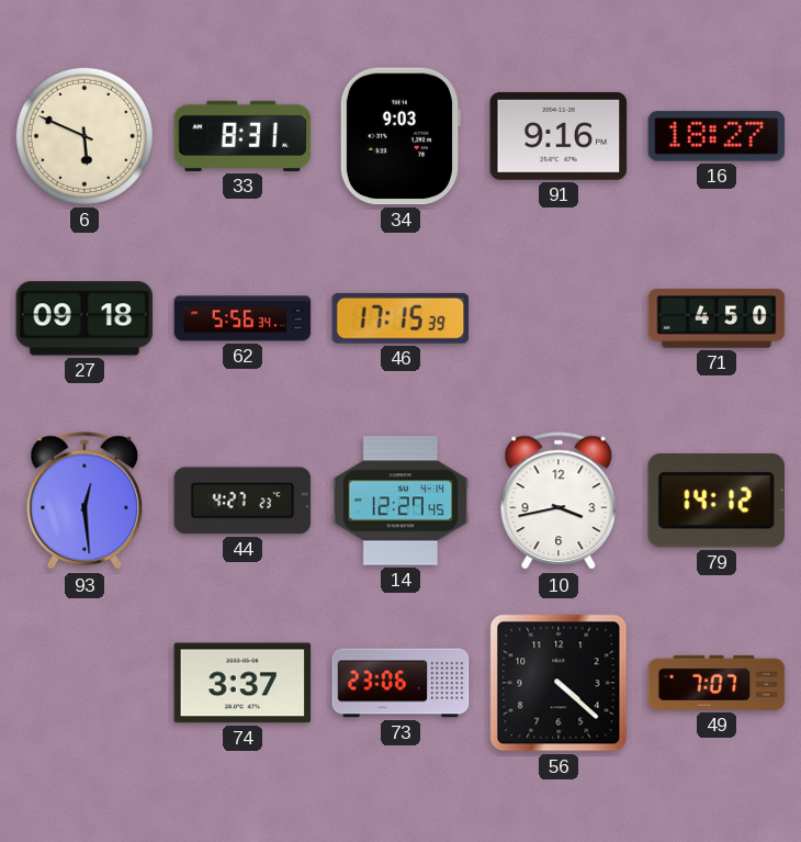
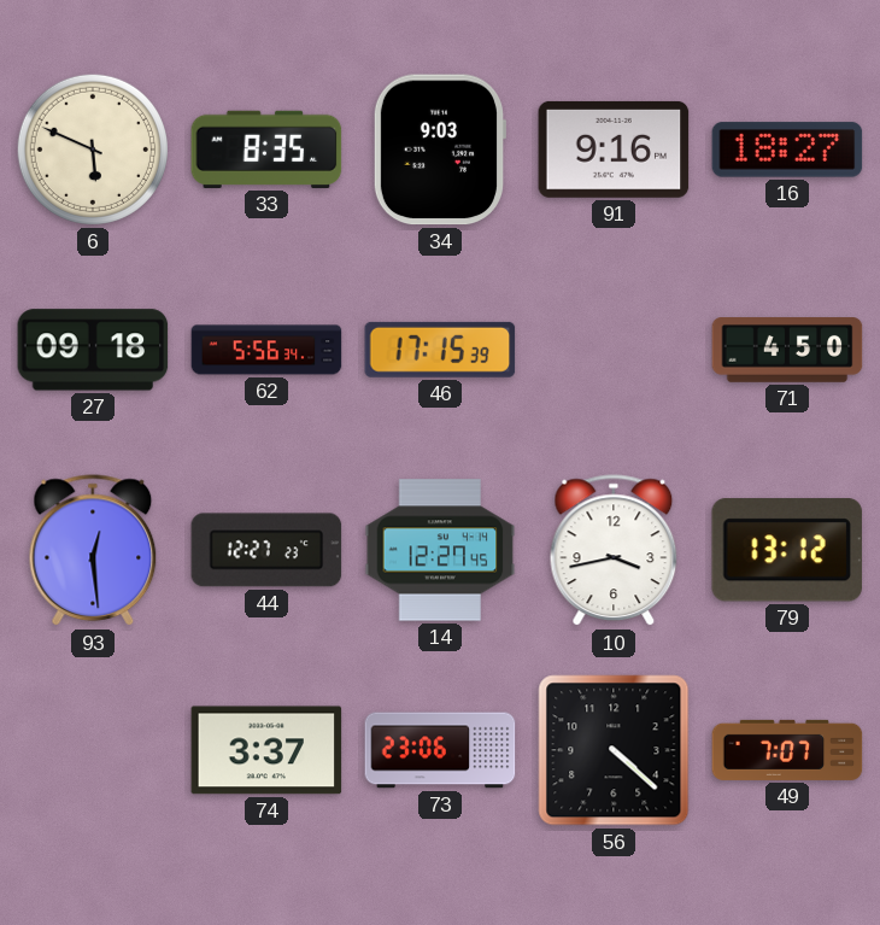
33: 8:31 -> 8:35
44: 4:27 -> 12:27
79: 14:12 -> 13:12
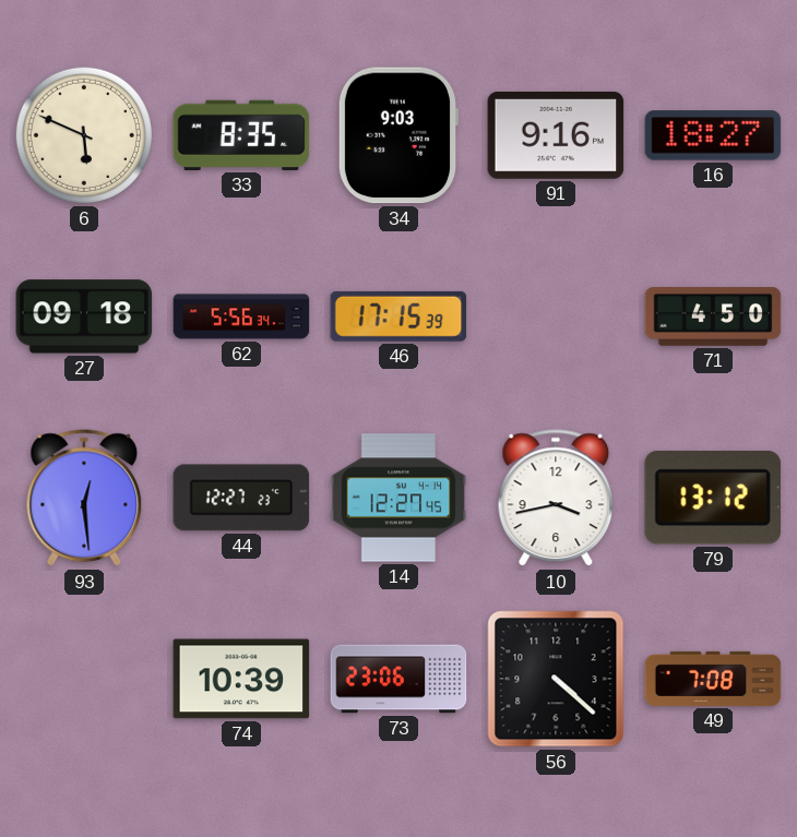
74: 3:37 -> 10:39
49: 7:07 -> 7:08
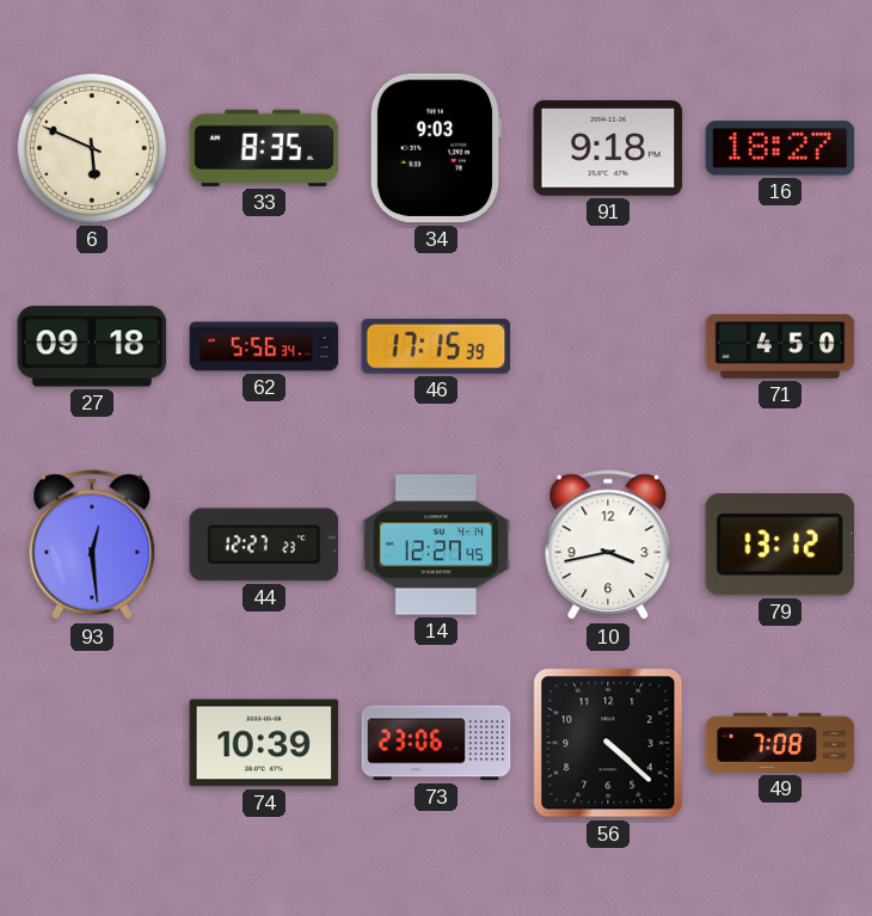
91: 9:16 -> 9:18
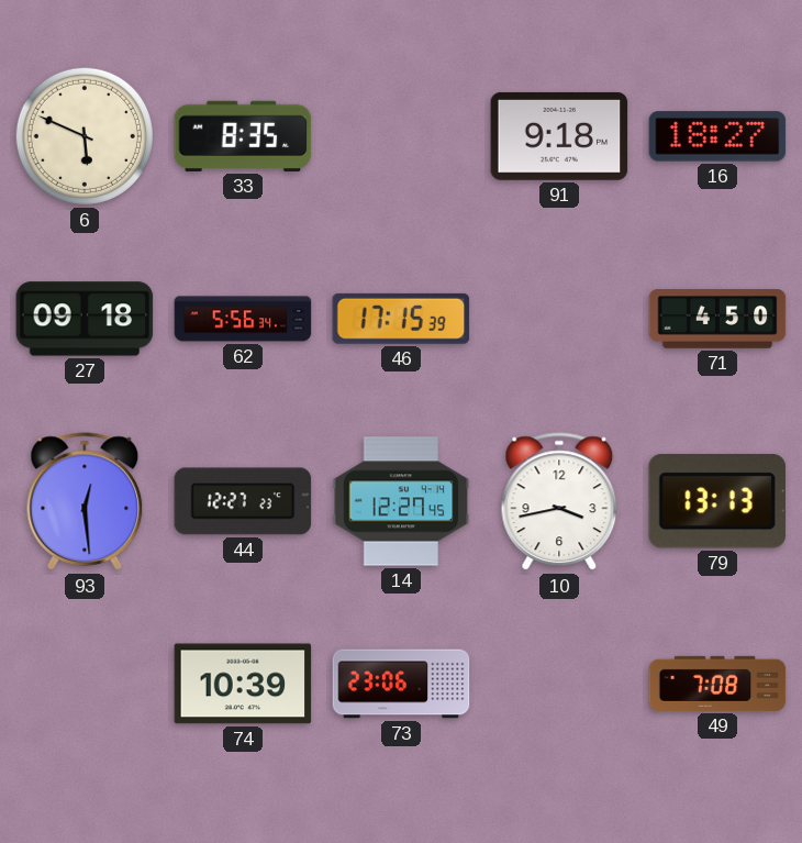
34: 9:03 -> none
79: 13:12 -> 13:13
56: 4:22 -> none
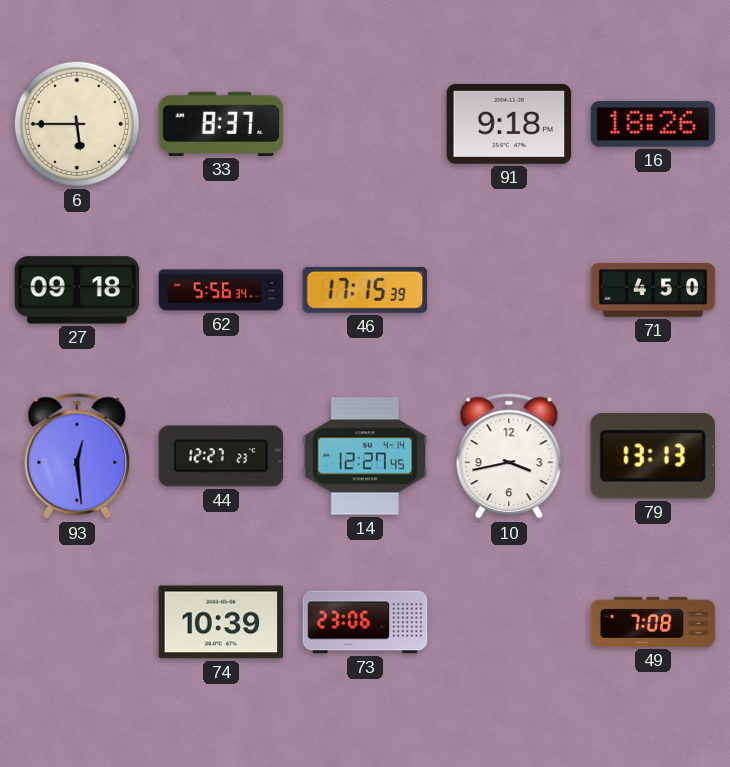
6: 5:49 -> 5:45
33: 8:35 -> 8:37
16: 18:27 -> 18:26
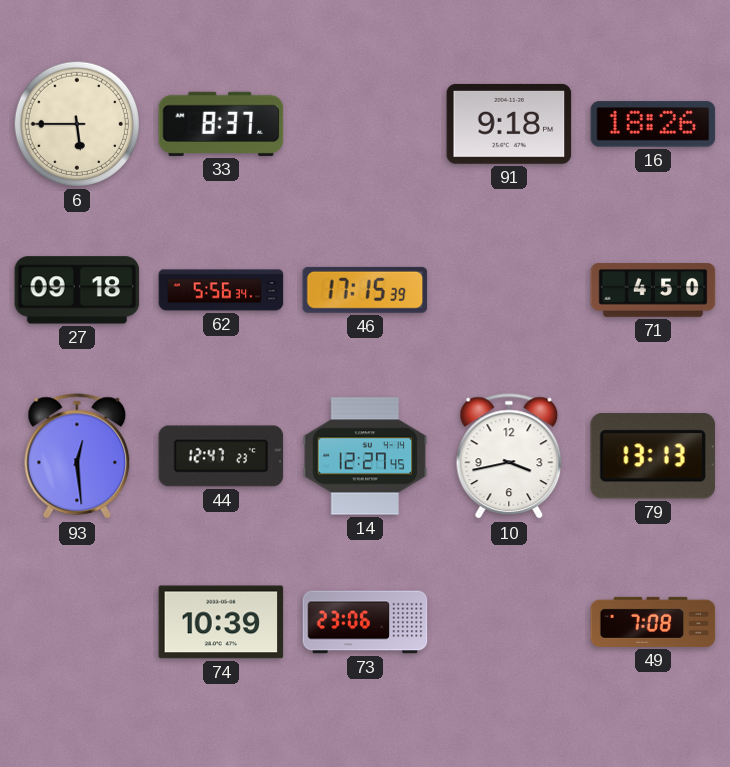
44: 12:27 -> 12:47
